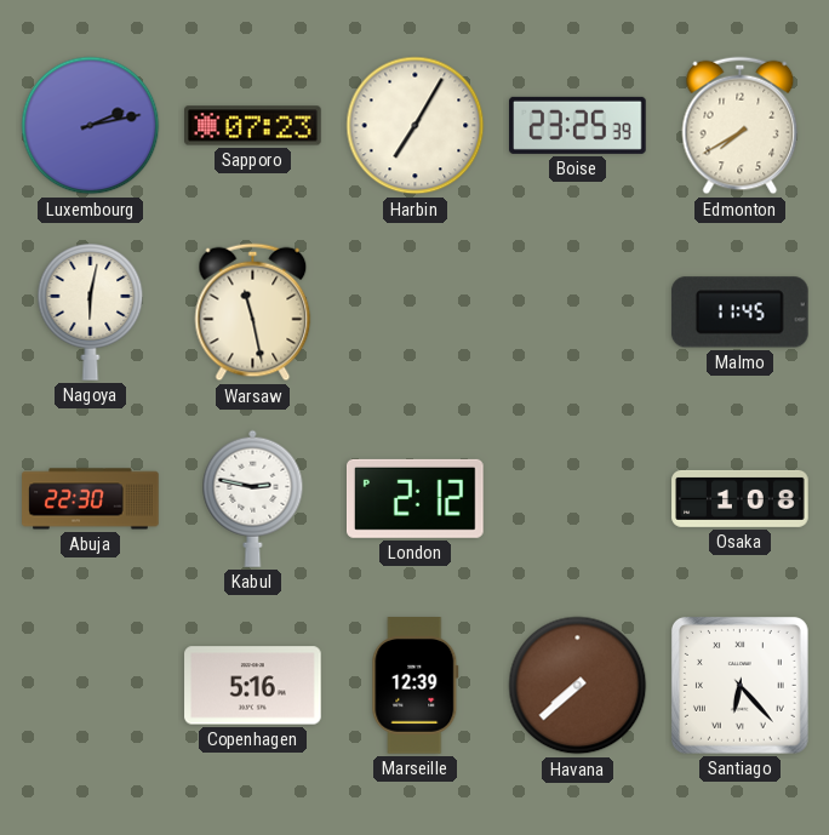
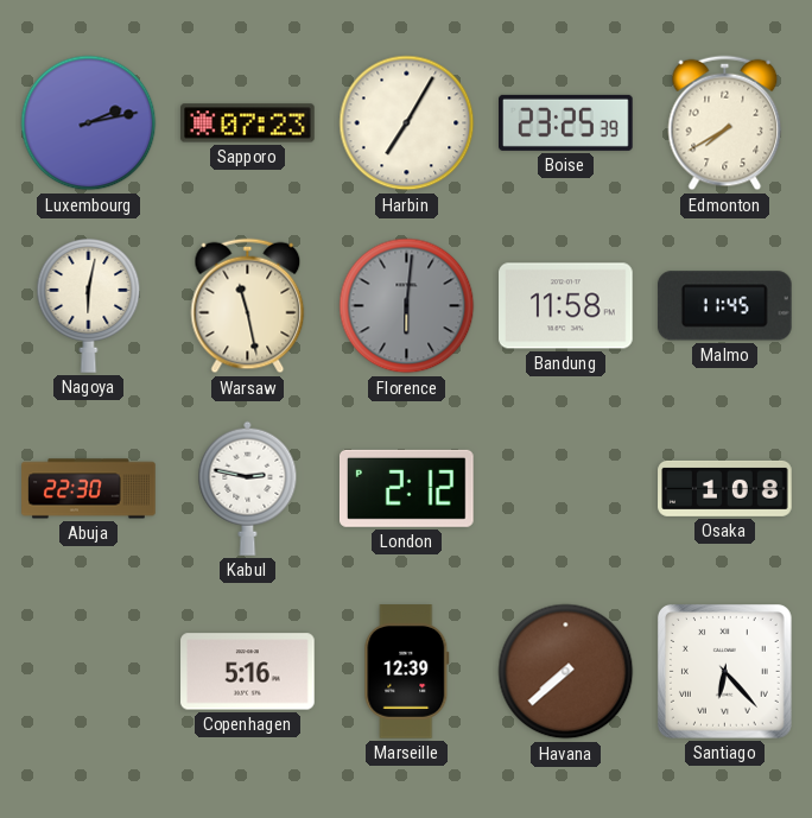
Florence: none -> 6:01
Bandung: none -> 11:58
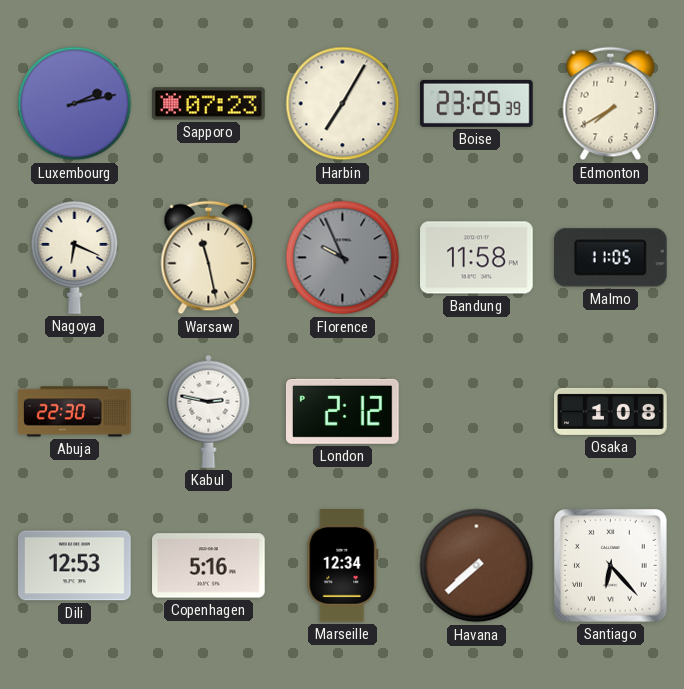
Nagoya: 6:02 -> 6:19
Florence: 6:01 -> 9:56
Malmo: 11:45 -> 11:05
Dili: none -> 12:53
Marseille: 12:39 -> 12:34
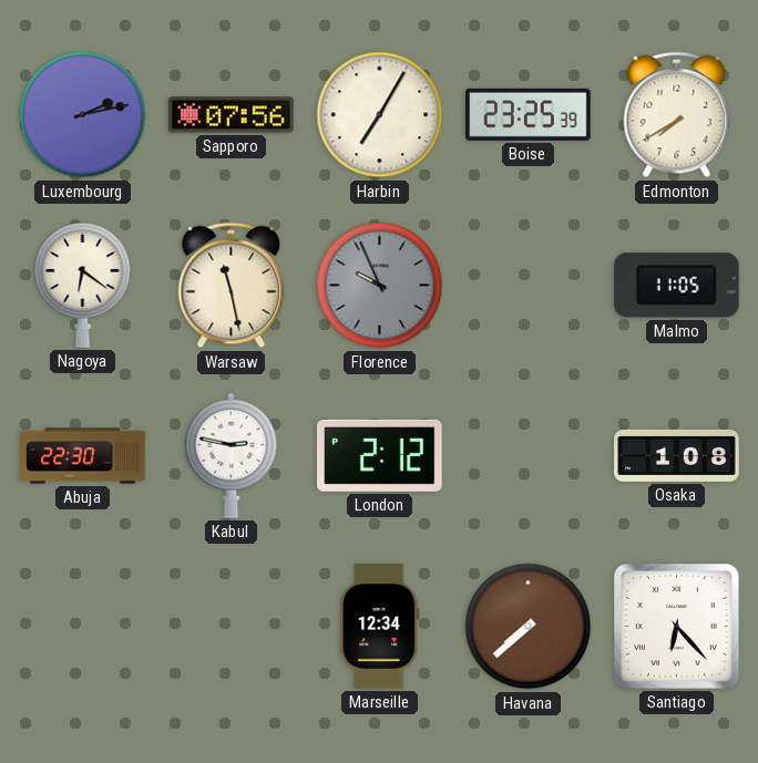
Sapporo: 07:23 -> 07:56
Nagoya: 6:19 -> 6:21
Bandung: 11:58 -> none
Dili: 12:53 -> none
Copenhagen: 5:16 -> none
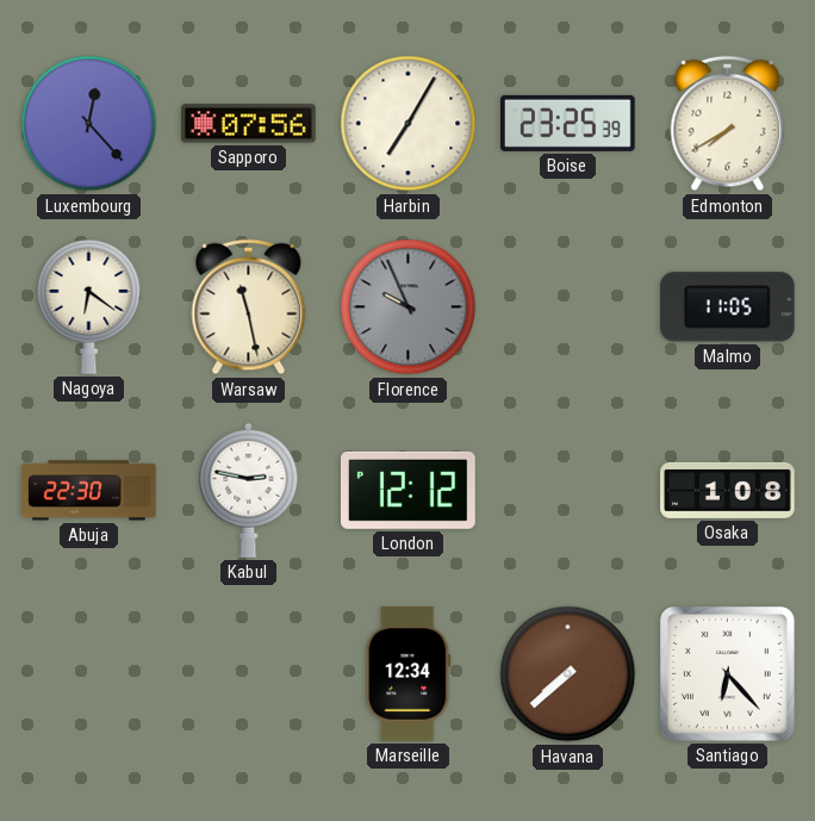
Luxembourg: 2:13 -> 12:23
London: 2:12 -> 12:12
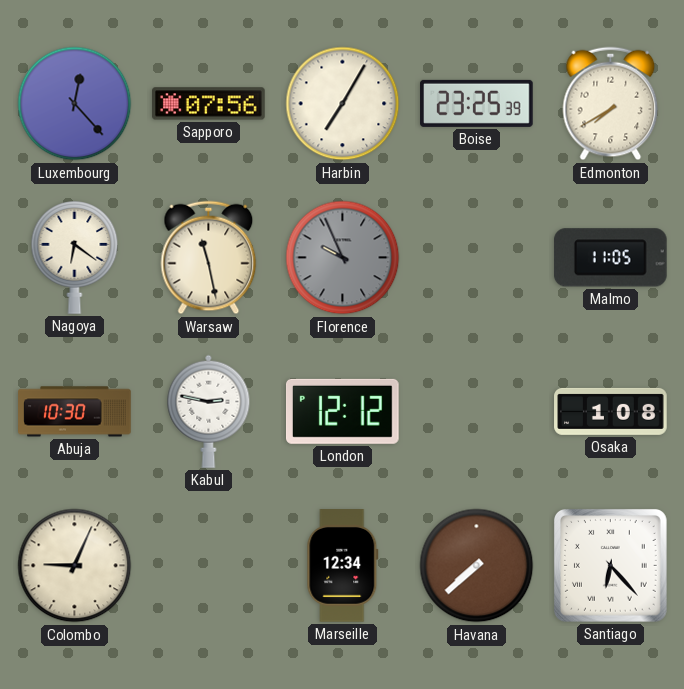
Abuja: 22:30 -> 10:30
Colombo: none -> 9:04
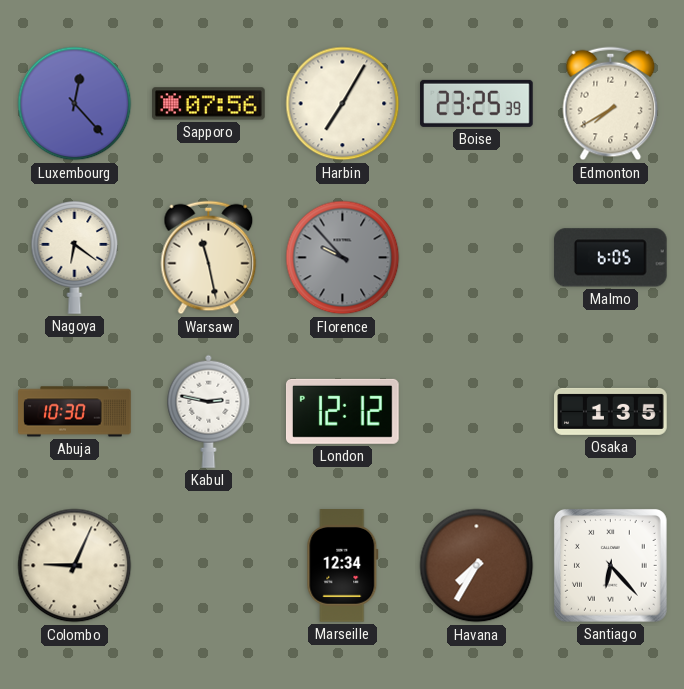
Florence: 9:56 -> 9:53
Malmo: 11:05 -> 6:05
Osaka: 1:08 -> 1:35
Havana: 7:38 -> 7:35
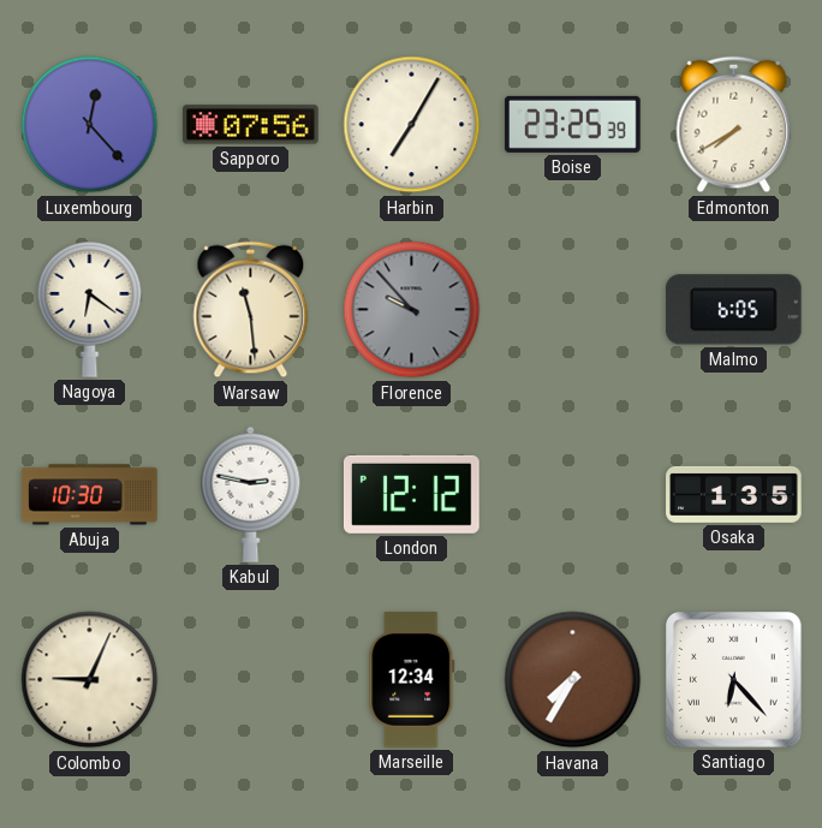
Warsaw: 11:28 -> 11:29
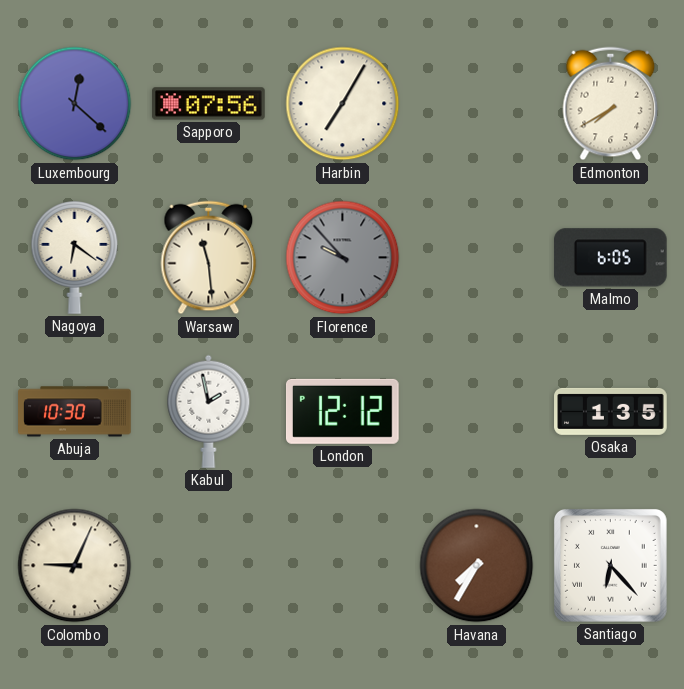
Luxembourg: 12:23 -> 12:22
Boise: 23:25 -> none
Kabul: 2:47 -> 1:58
Marseille: 12:34 -> none
